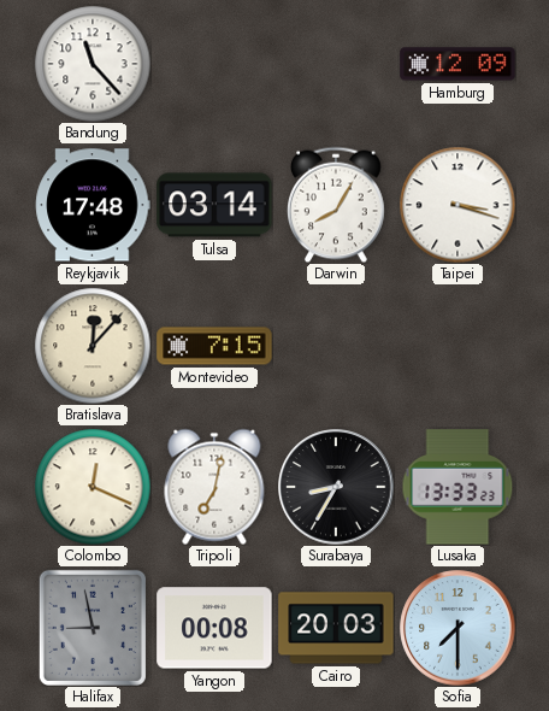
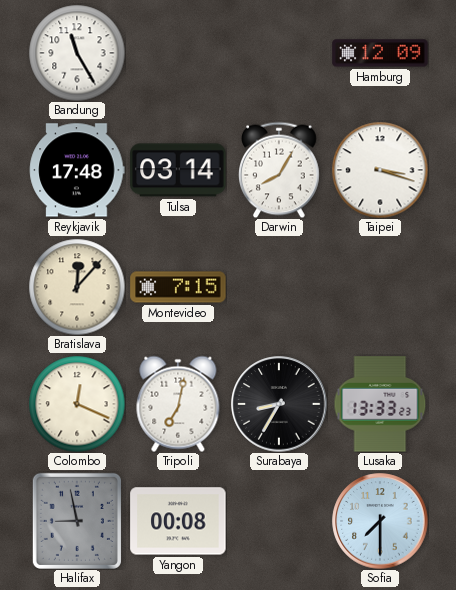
Bandung: 11:23 -> 11:25
Cairo: 20:03 -> none
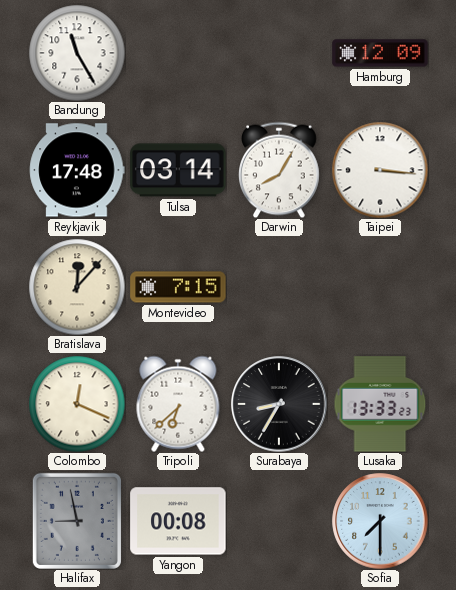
Taipei: 3:18 -> 3:16
Tripoli: 7:02 -> 6:38
